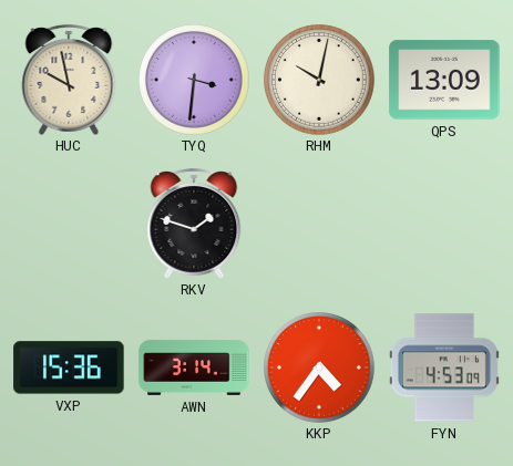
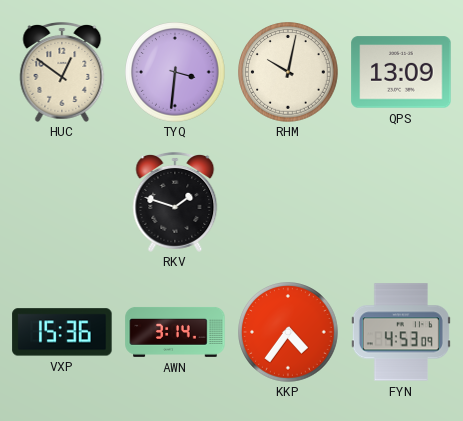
HUC: 9:58 -> 12:51
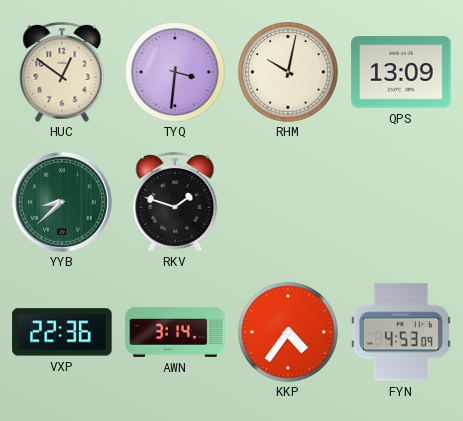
YYB: none -> 8:38
VXP: 15:36 -> 22:36
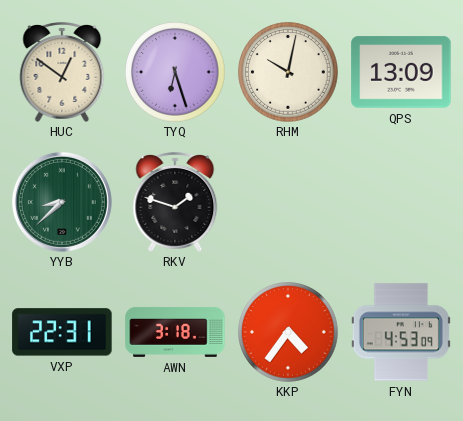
TYQ: 3:31 -> 6:27
VXP: 22:36 -> 22:31
AWN: 3:14 -> 3:18
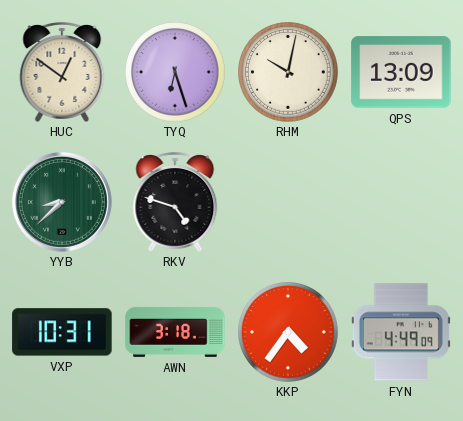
RKV: 1:48 -> 4:48
VXP: 22:31 -> 10:31
FYN: 4:53 -> 4:49
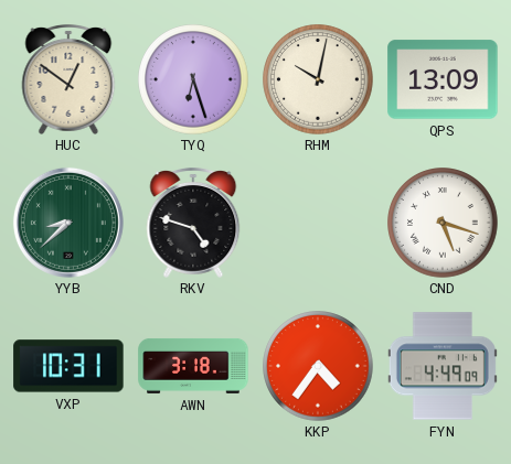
CND: none -> 5:18
